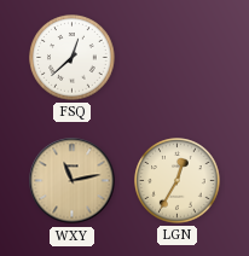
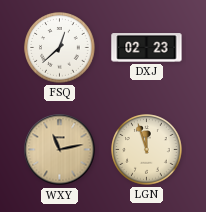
DXJ: none -> 02:23
LGN: 12:35 -> 11:57
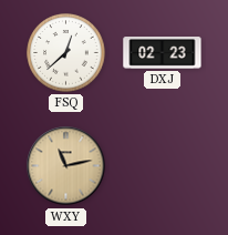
LGN: 11:57 -> none
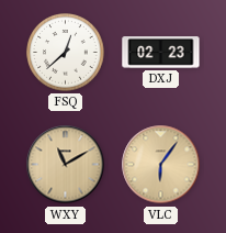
WXY: 11:13 -> 11:10
VLC: none -> 6:06
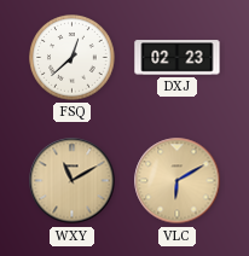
VLC: 6:06 -> 6:10
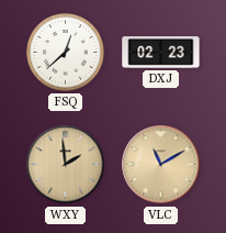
WXY: 11:10 -> 1:59
VLC: 6:10 -> 11:10
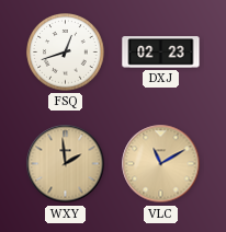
FSQ: 12:38 -> 12:42
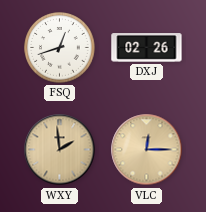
DXJ: 02:23 -> 02:26
VLC: 11:10 -> 12:15
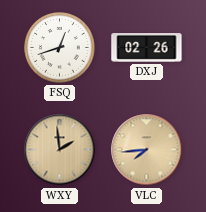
VLC: 12:15 -> 7:44
